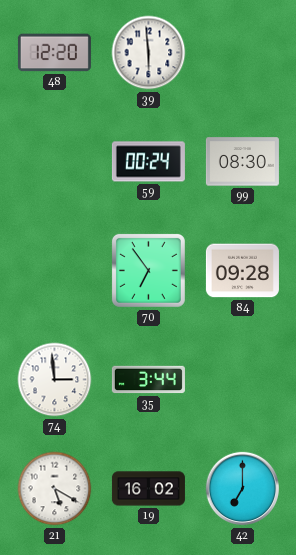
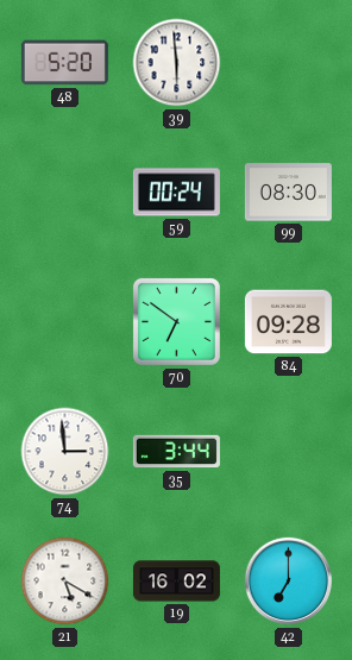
48: 12:20 -> 5:20
70: 6:54 -> 6:51
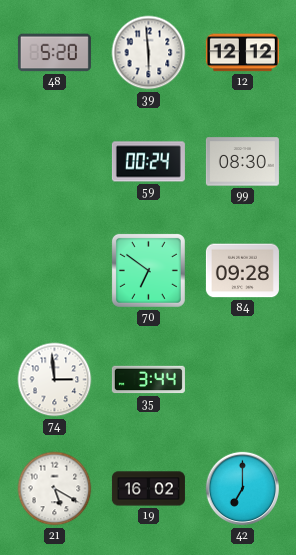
12: none -> 12:12
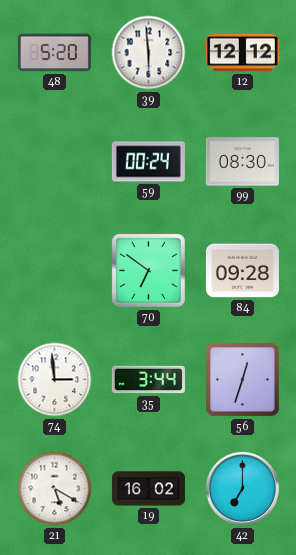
56: none -> 12:33
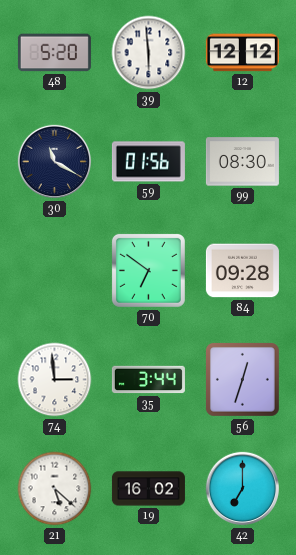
30: none -> 11:20
59: 00:24 -> 01:56
21: 5:20 -> 5:22
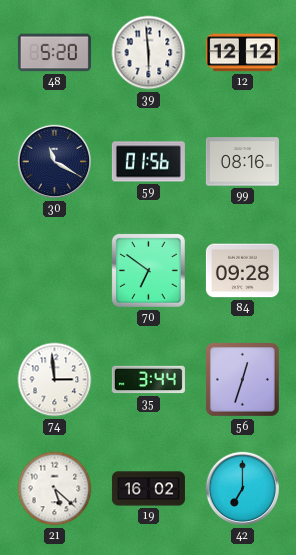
99: 08:30 -> 08:16
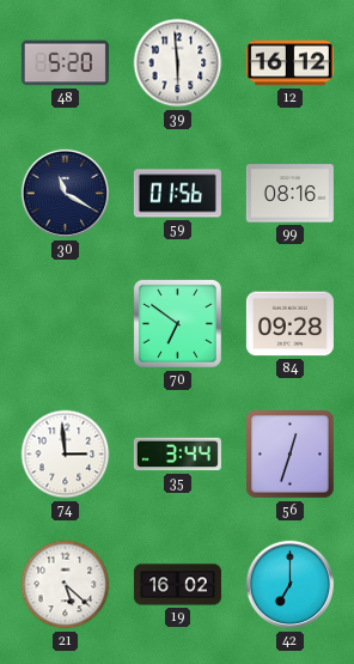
12: 12:12 -> 16:12
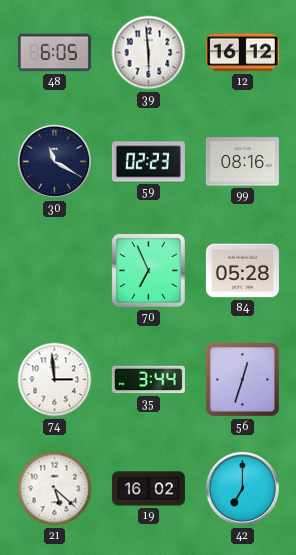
48: 5:20 -> 6:05
59: 01:56 -> 02:23
70: 6:51 -> 6:56
84: 09:28 -> 05:28
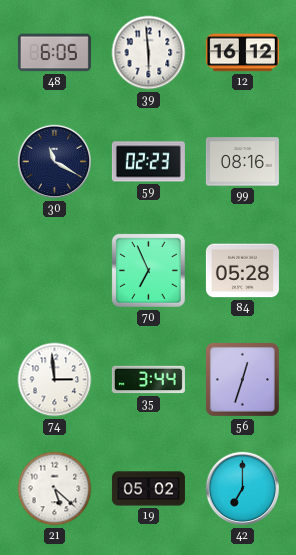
19: 16:02 -> 05:02
